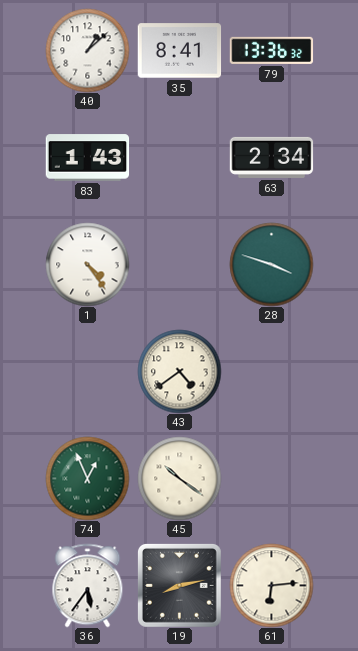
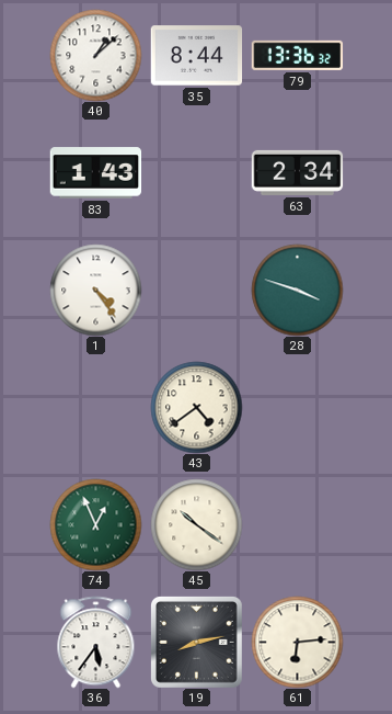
35: 8:41 -> 8:44
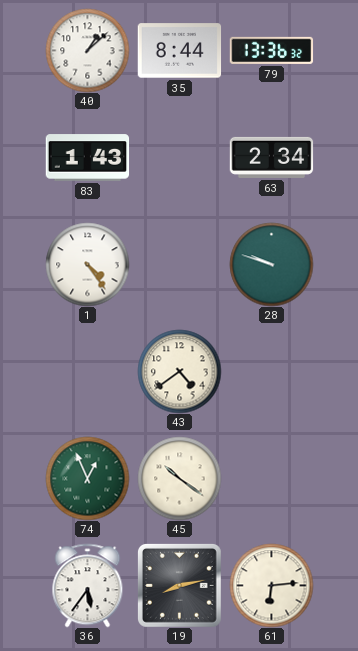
28: 3:48 -> 9:48
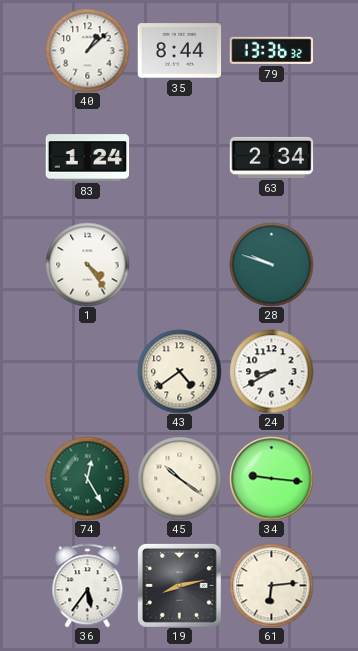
83: 1:43 -> 1:24
24: none -> 8:40
74: 12:56 -> 12:25
34: none -> 9:16
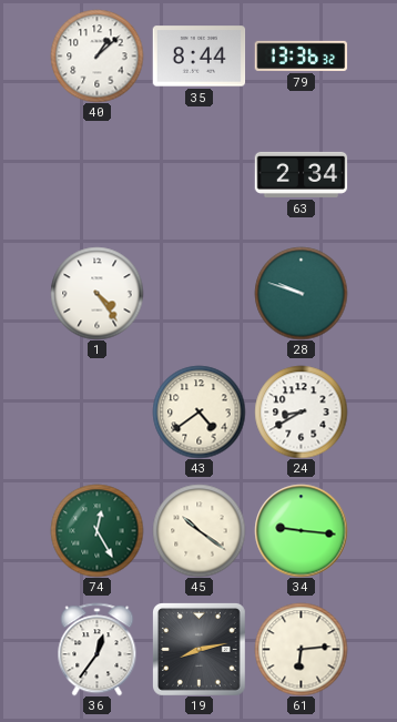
83: 1:24 -> none
36: 5:36 -> 12:36
